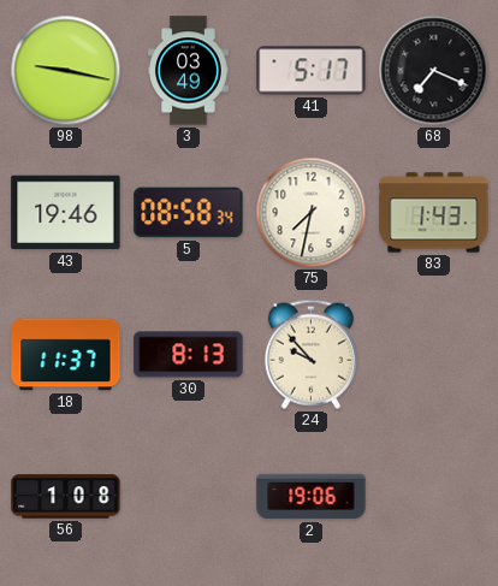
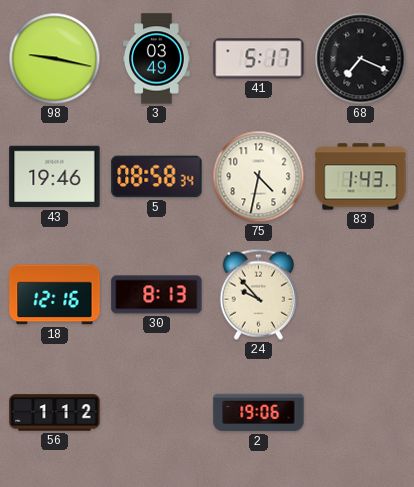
75: 7:32 -> 4:32
18: 11:37 -> 12:16
56: 1:08 -> 1:12
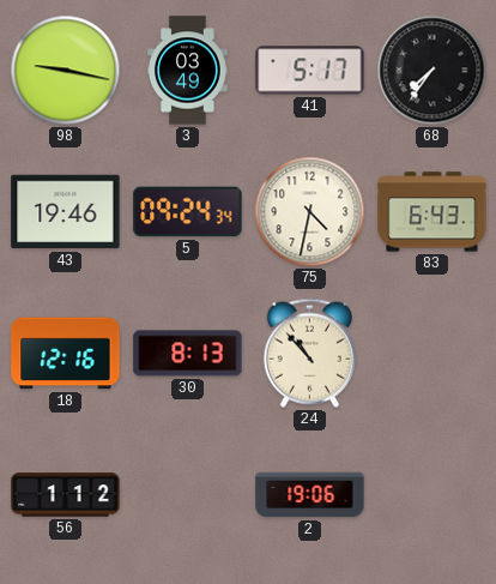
68: 7:19 -> 7:36
5: 08:58 -> 09:24
83: 1:43 -> 6:43
24: 9:53 -> 10:53
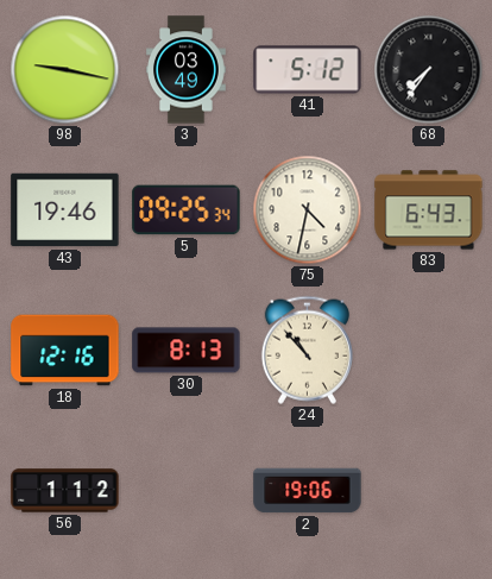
41: 5:17 -> 5:12
5: 09:24 -> 09:25
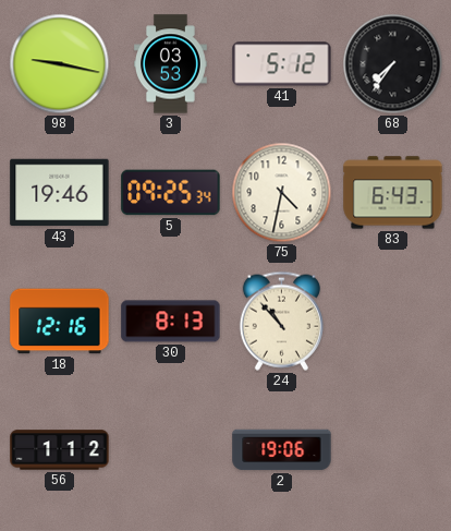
3: 03:49 -> 03:53
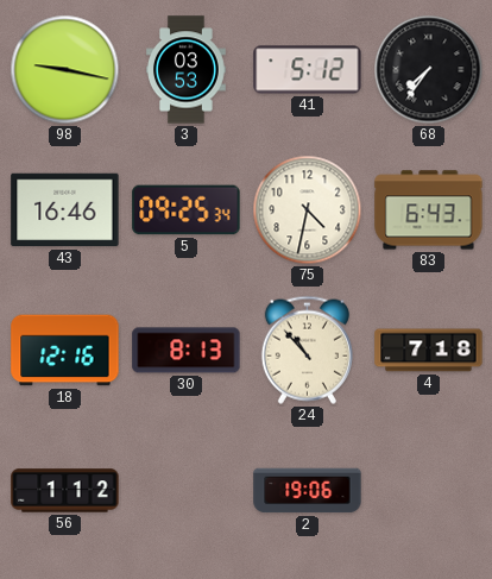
43: 19:46 -> 16:46
4: none -> 7:18
